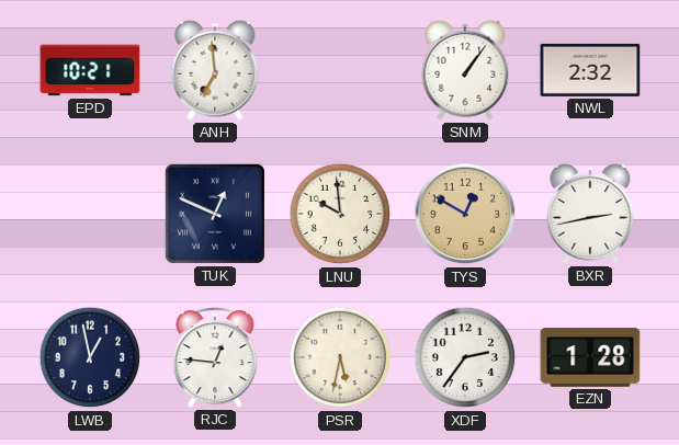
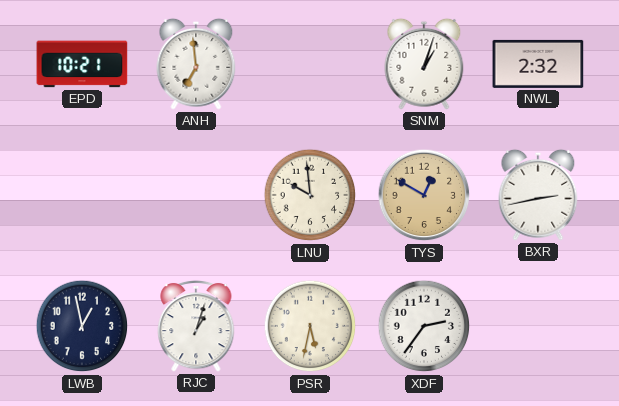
SNM: 1:06 -> 1:03
TUK: 12:49 -> none
RJC: 12:46 -> 1:03
EZN: 1:28 -> none
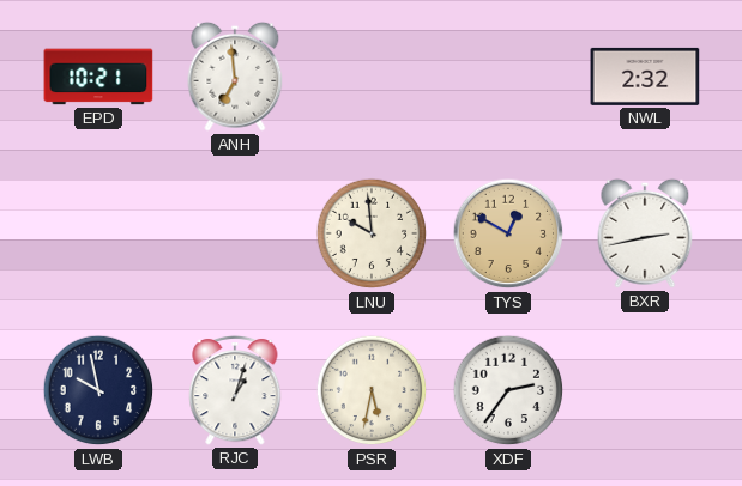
SNM: 1:03 -> none
LWB: 12:58 -> 9:58
